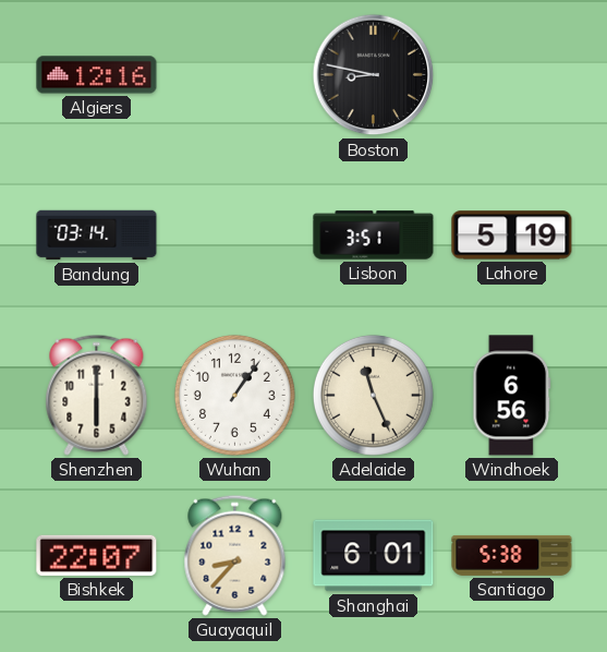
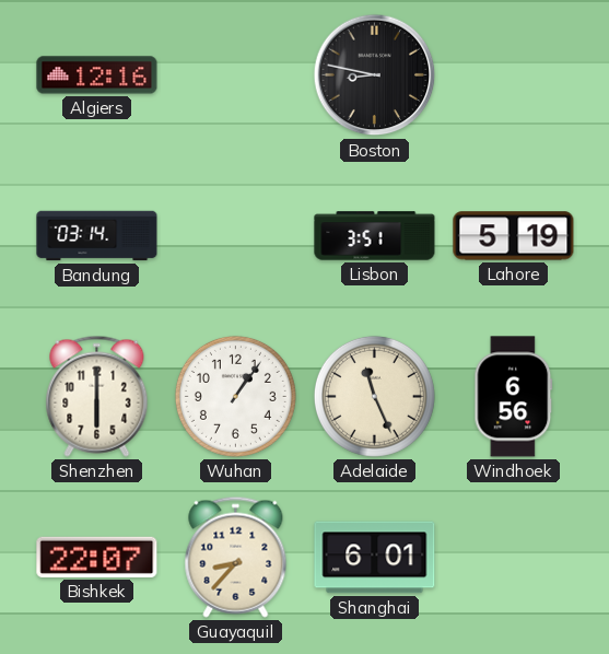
Santiago: 5:38 -> none
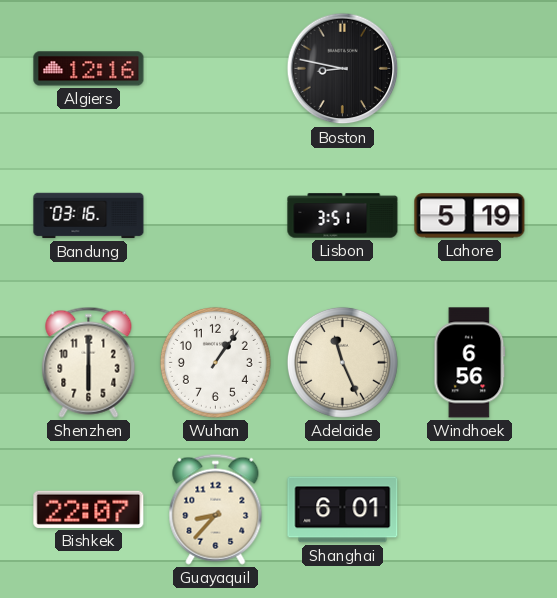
Bandung: 03:14 -> 03:16
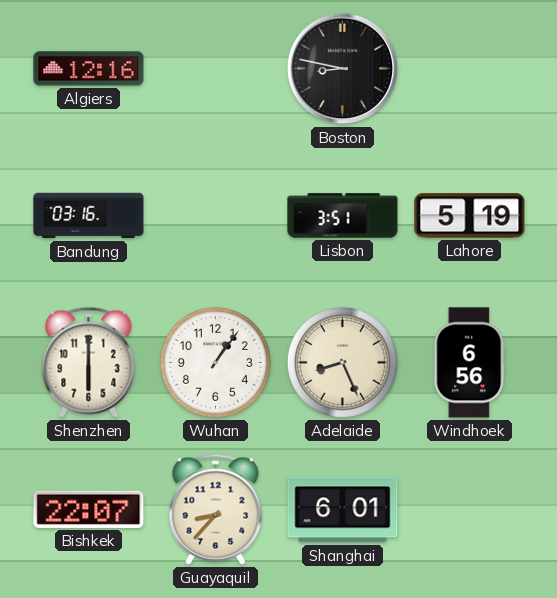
Adelaide: 11:26 -> 8:26
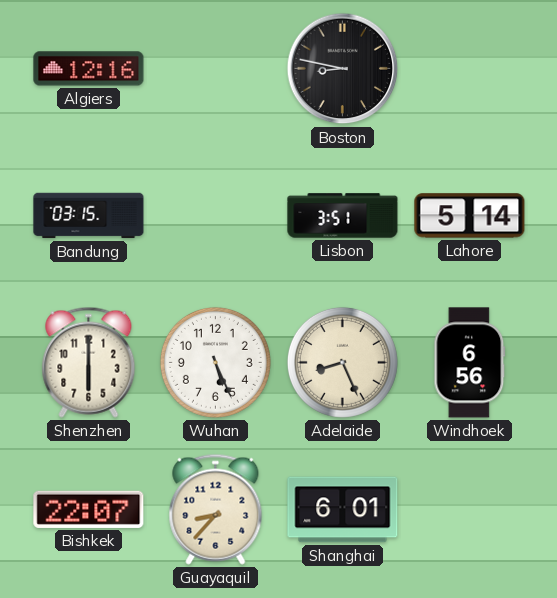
Bandung: 03:16 -> 03:15
Lahore: 5:19 -> 5:14
Wuhan: 1:06 -> 5:26
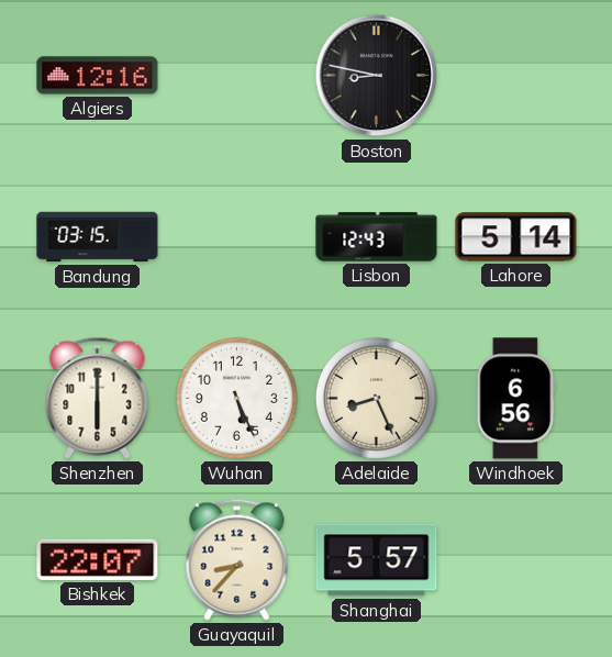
Lisbon: 3:51 -> 12:43
Shanghai: 6:01 -> 5:57
